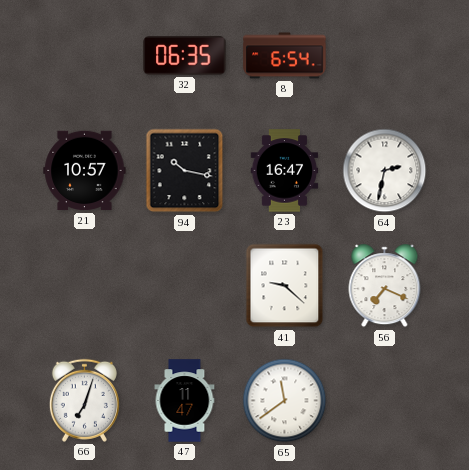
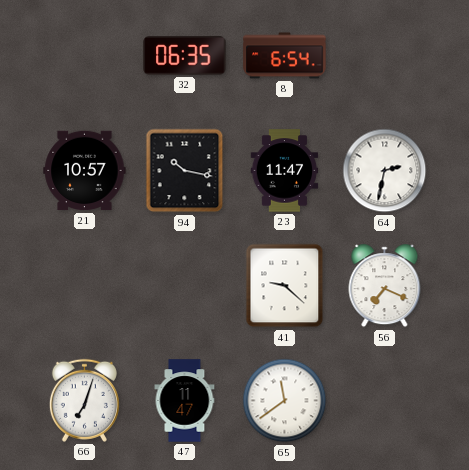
23: 16:47 -> 11:47
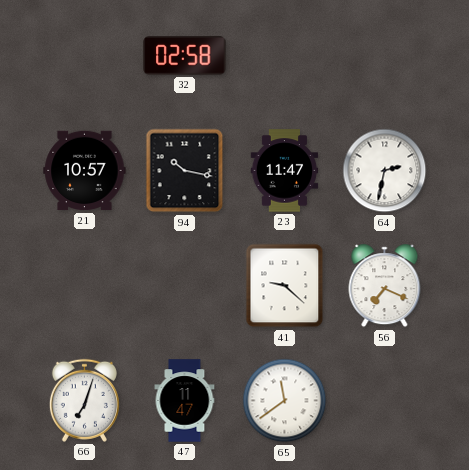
32: 06:35 -> 02:58
8: 6:54 -> none
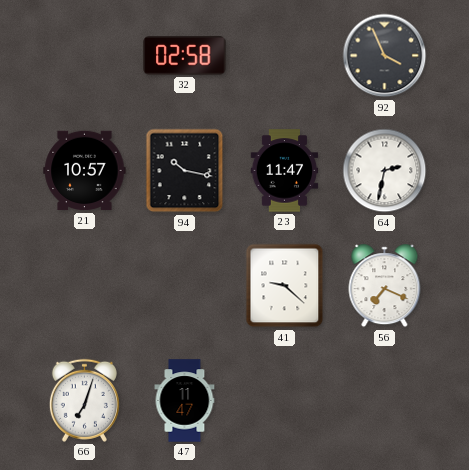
92: none -> 3:56
65: 11:39 -> none
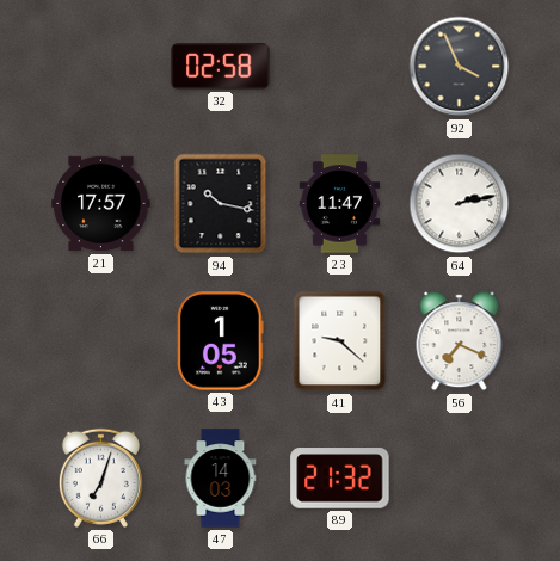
21: 10:57 -> 17:57
64: 2:32 -> 2:13
43: none -> 1:05
47: 11:47 -> 14:03
89: none -> 21:32
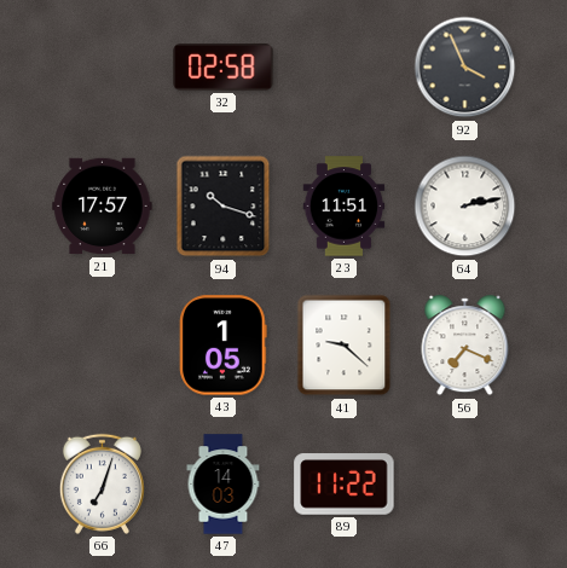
94: 10:17 -> 10:18
23: 11:47 -> 11:51
89: 21:32 -> 11:22
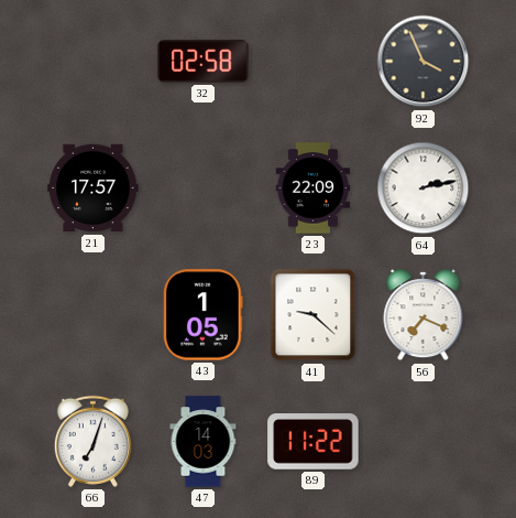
94: 10:18 -> none
23: 11:51 -> 22:09
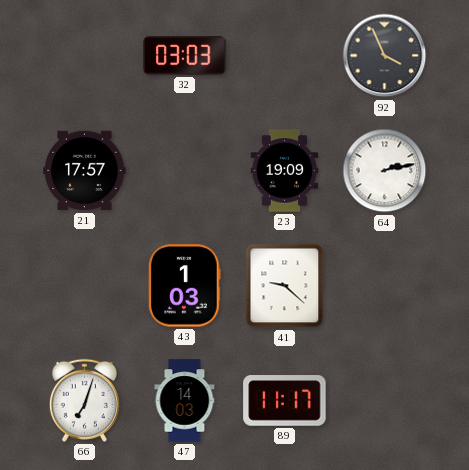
32: 02:58 -> 03:03
23: 22:09 -> 19:09
43: 1:05 -> 1:03
56: 7:19 -> none
89: 11:22 -> 11:17
